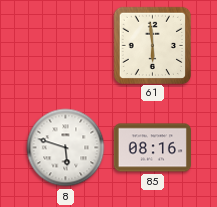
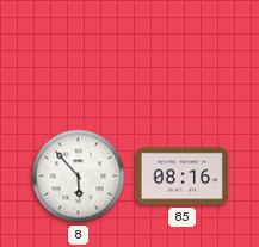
61: 5:59 -> none
8: 5:48 -> 5:53
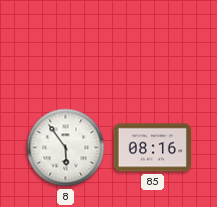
8: 5:53 -> 5:54
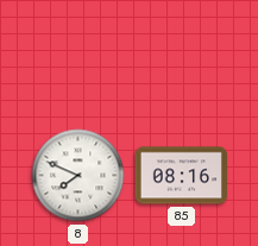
8: 5:54 -> 7:49
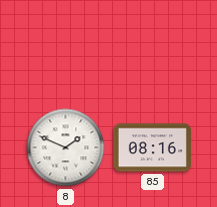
8: 7:49 -> 1:49
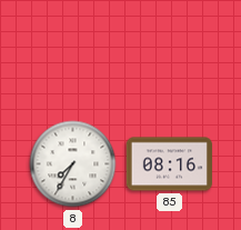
8: 1:49 -> 7:35
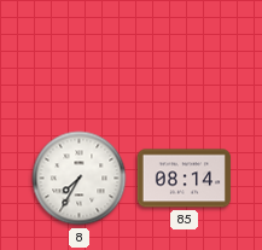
85: 08:16 -> 08:14
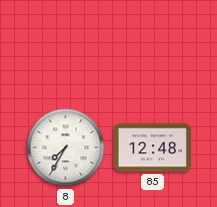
85: 08:14 -> 12:48
